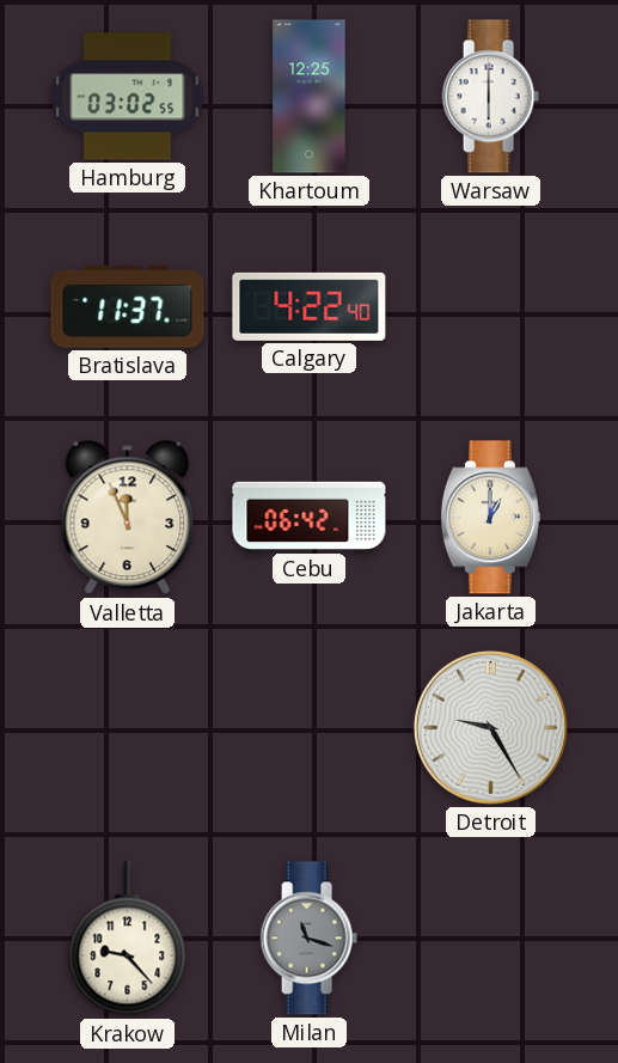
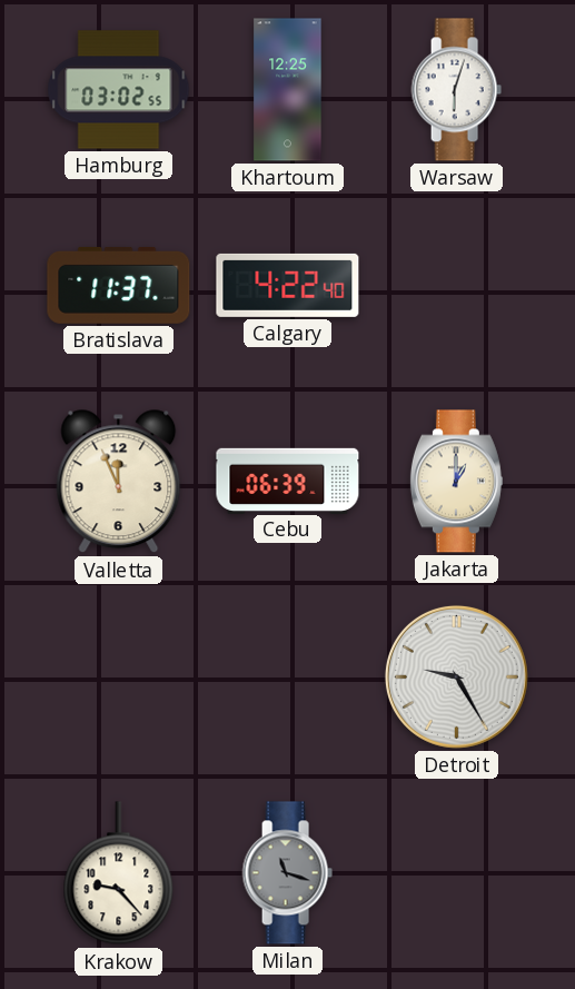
Warsaw: 6:00 -> 6:03
Cebu: 06:42 -> 06:39
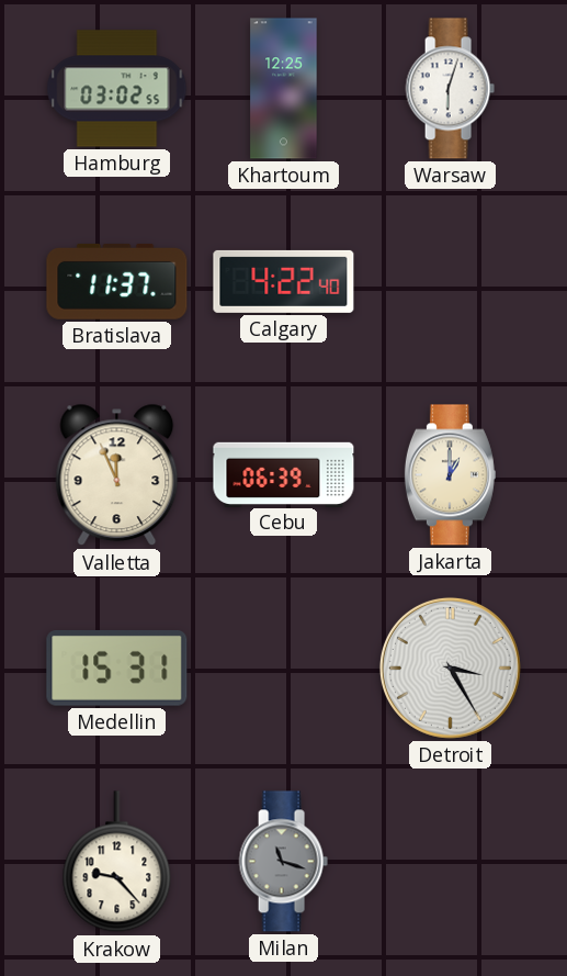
Medellin: none -> 15:31
Detroit: 9:25 -> 3:25
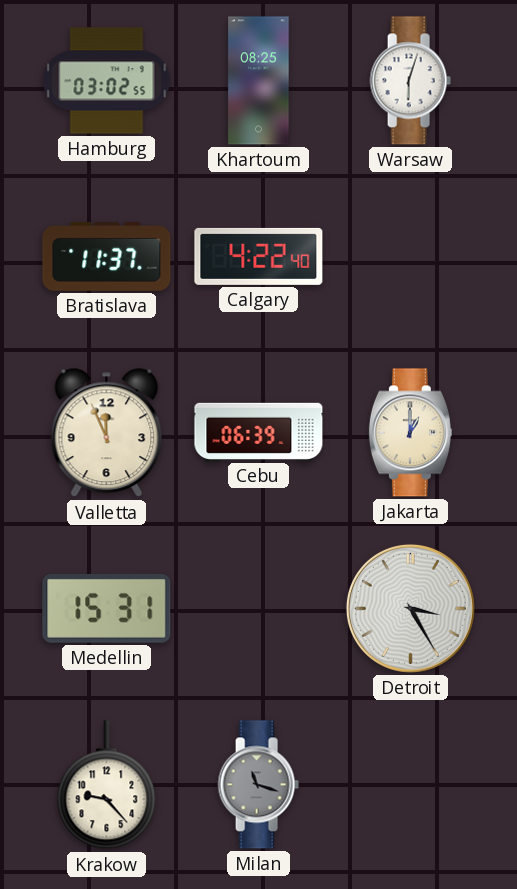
Khartoum: 12:25 -> 08:25
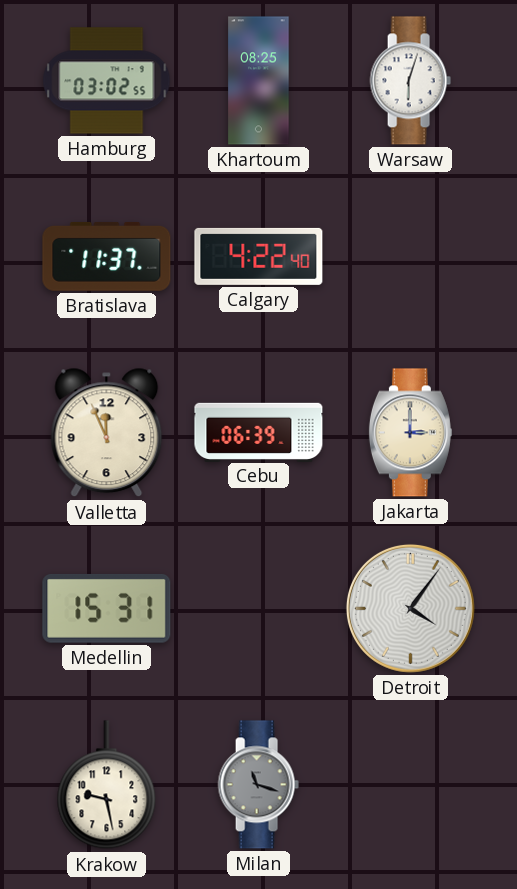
Jakarta: 1:00 -> 3:00
Detroit: 3:25 -> 4:06
Krakow: 9:23 -> 9:28
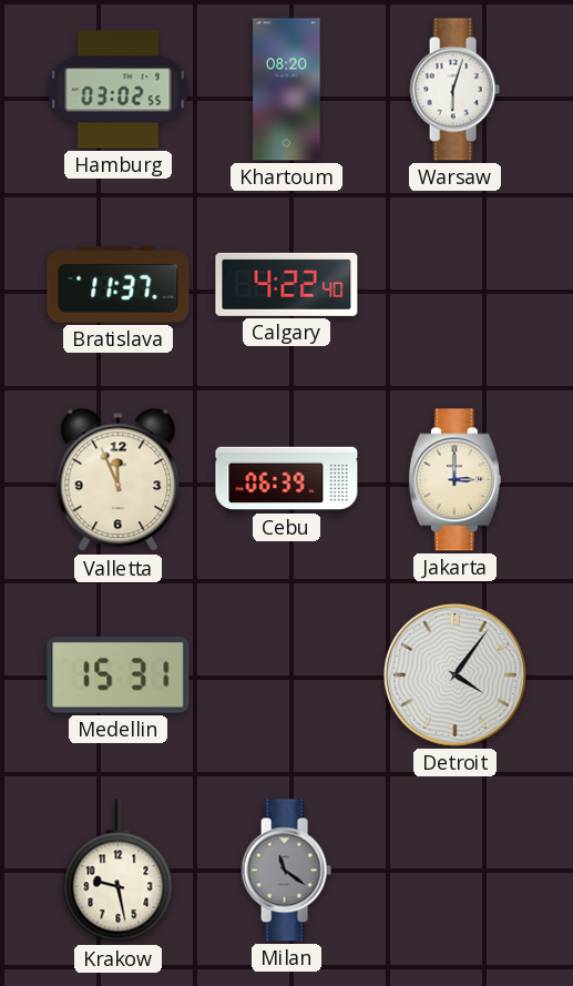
Khartoum: 08:25 -> 08:20
Milan: 11:18 -> 11:21
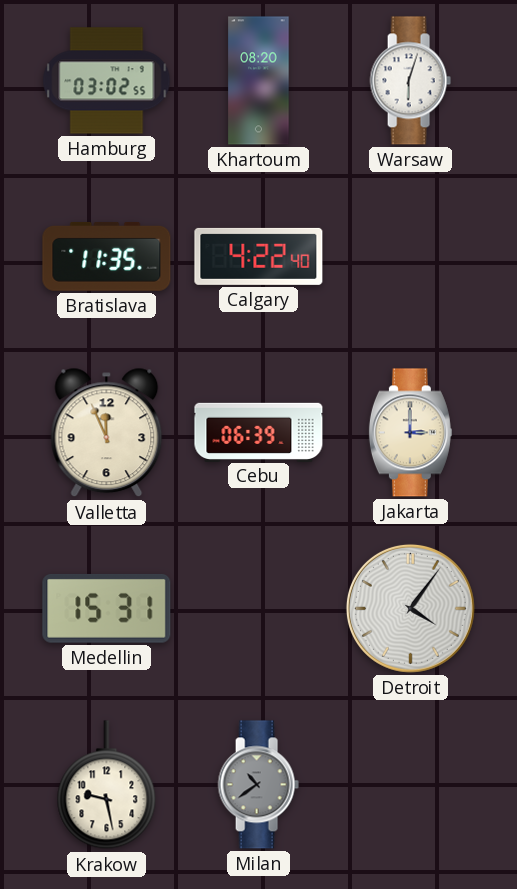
Bratislava: 11:37 -> 11:35
Milan: 11:21 -> 10:39
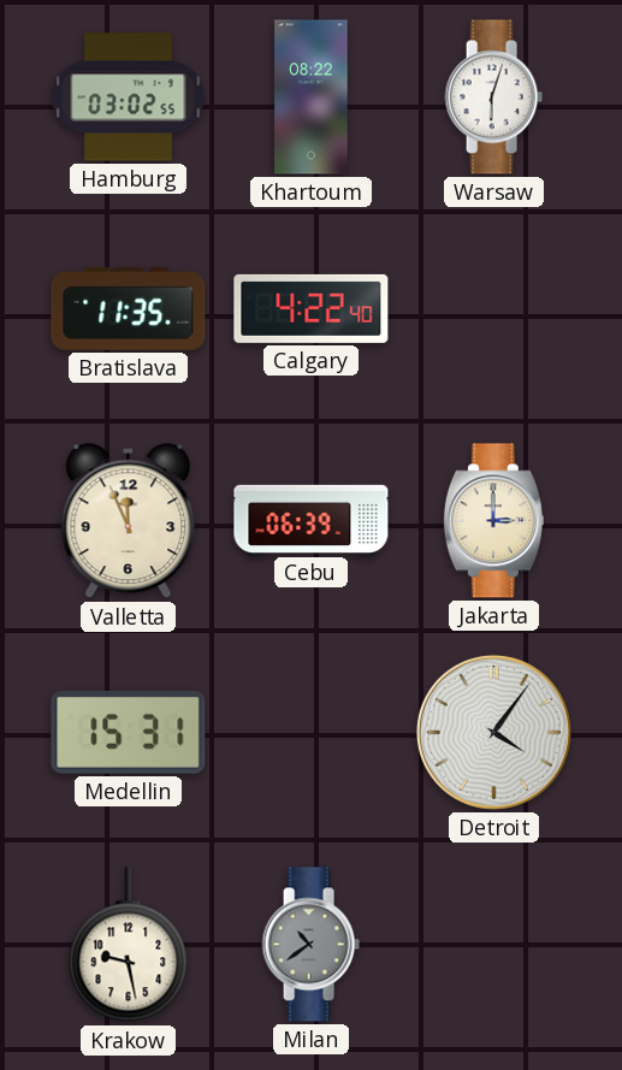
Khartoum: 08:20 -> 08:22
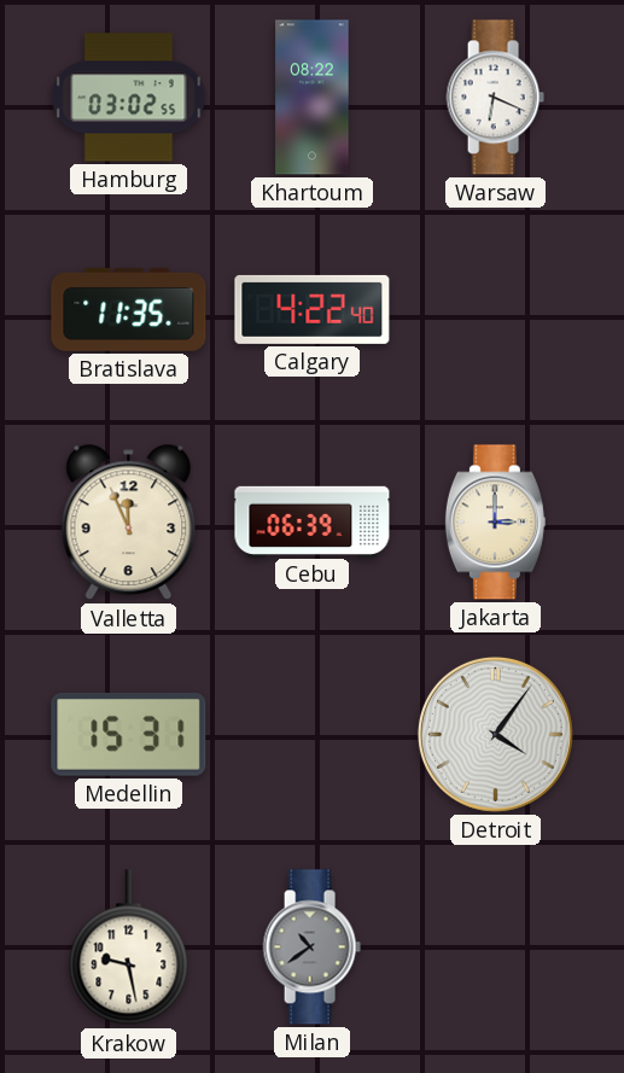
Warsaw: 6:03 -> 6:19
